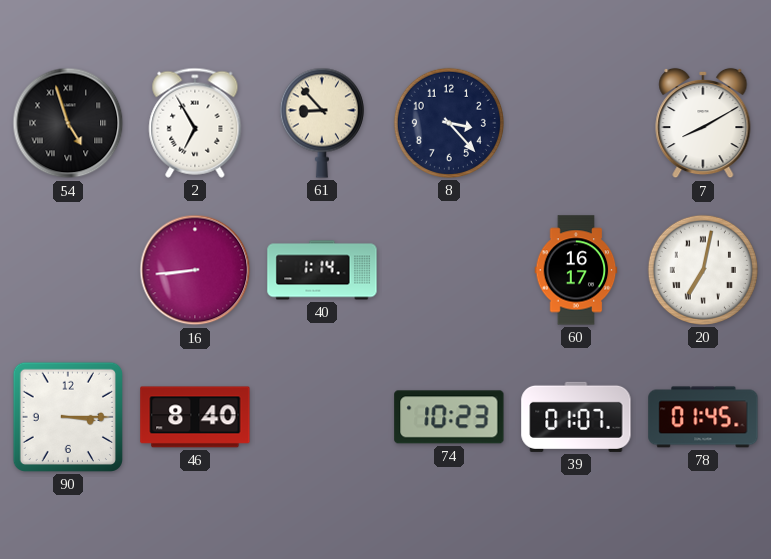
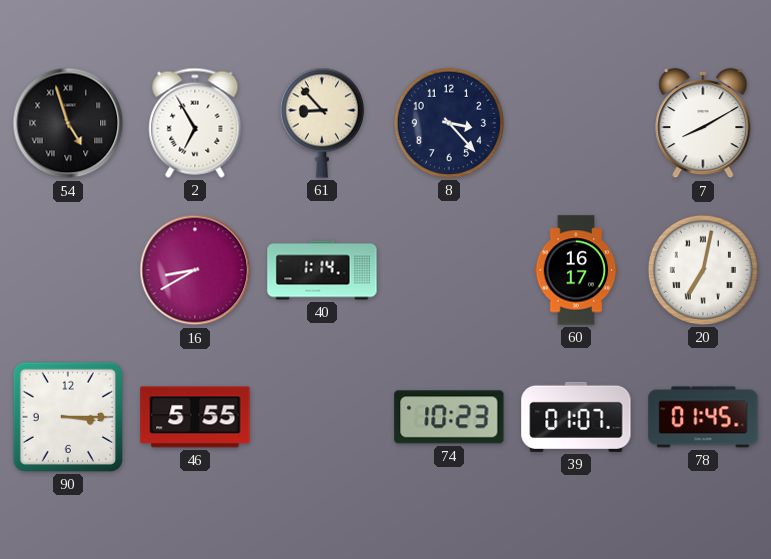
16: 8:44 -> 8:40
46: 8:40 -> 5:55
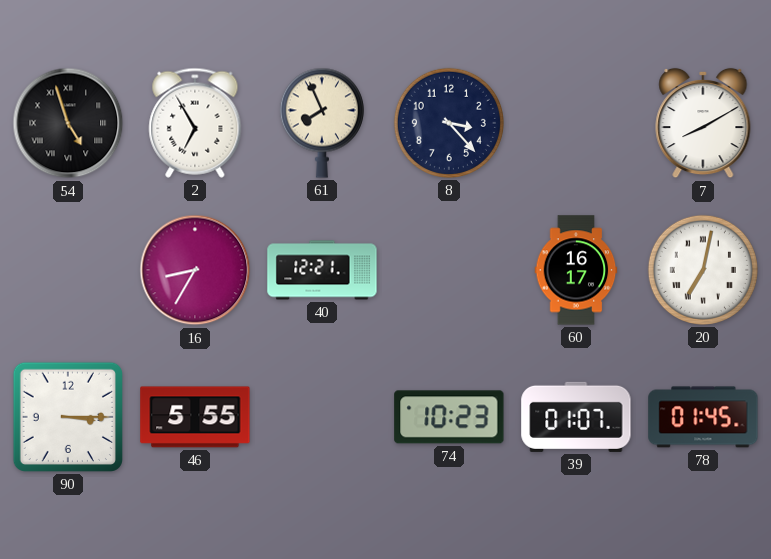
61: 8:53 -> 7:56
16: 8:40 -> 8:35
40: 1:14 -> 12:21
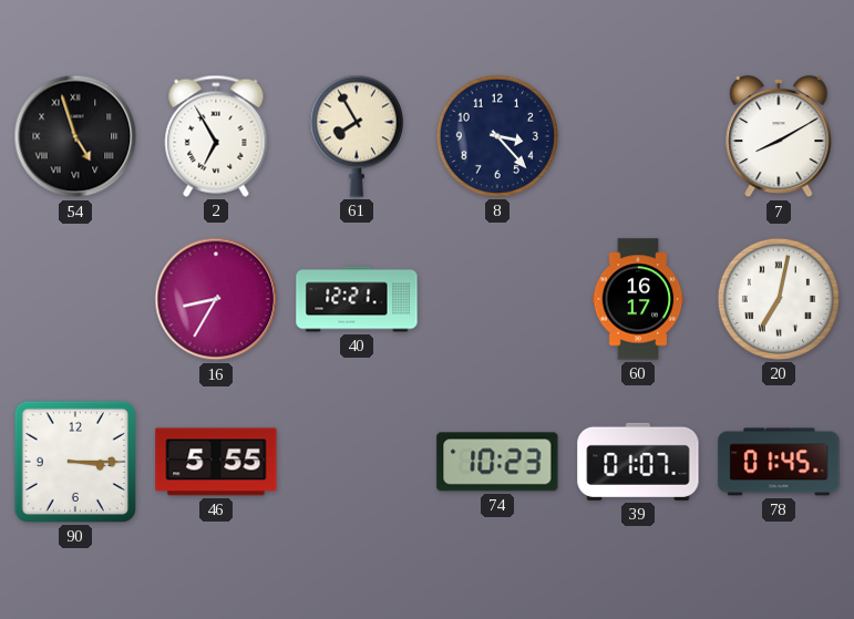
61: 7:56 -> 7:55
